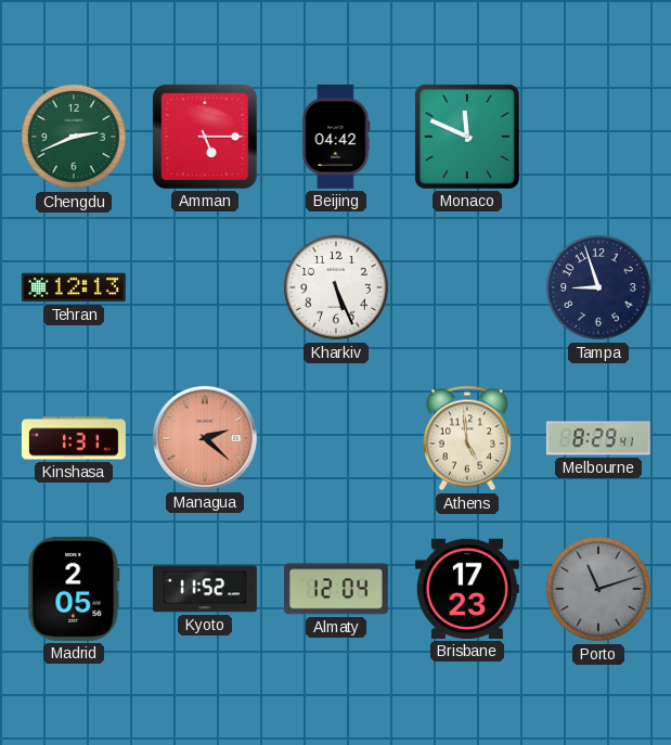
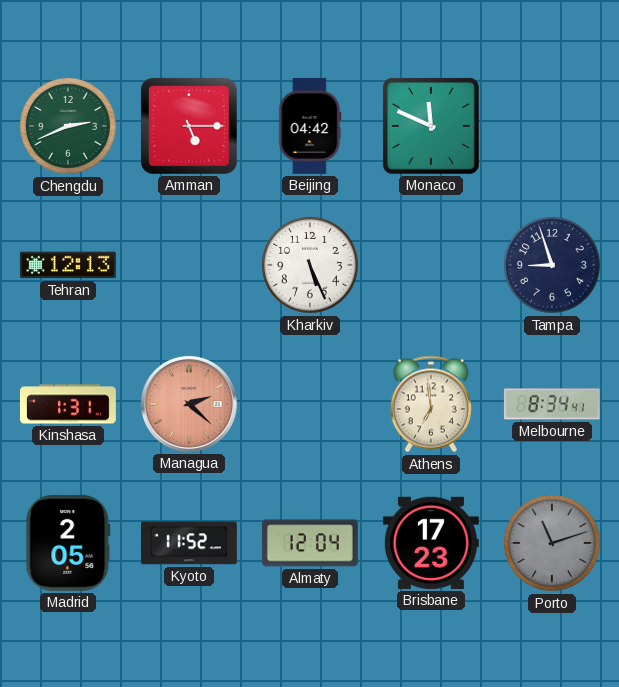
Athens: 4:59 -> 6:59
Melbourne: 8:29 -> 8:34
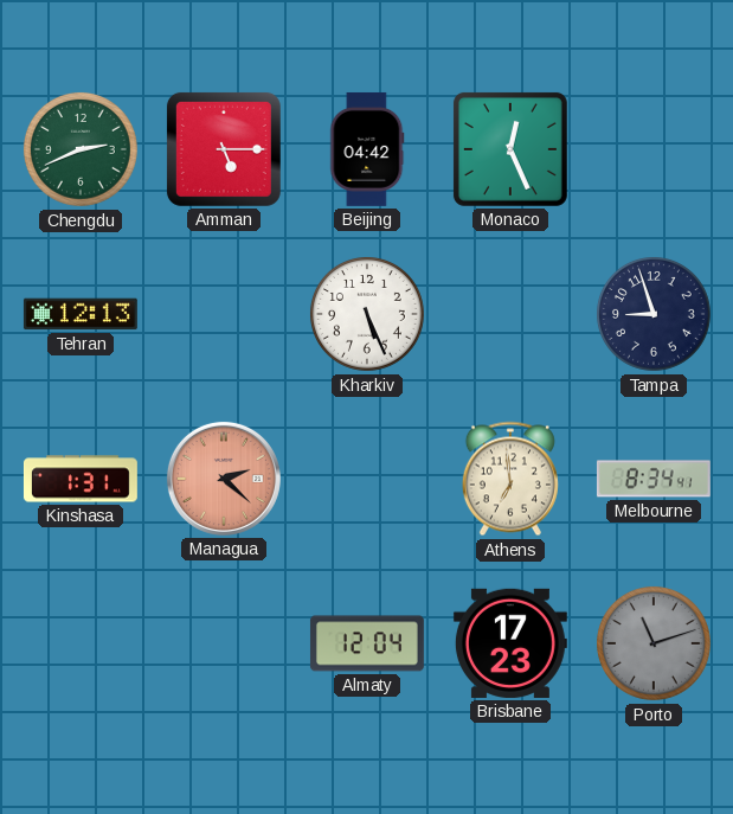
Monaco: 11:49 -> 12:26
Madrid: 2:05 -> none
Kyoto: 11:52 -> none
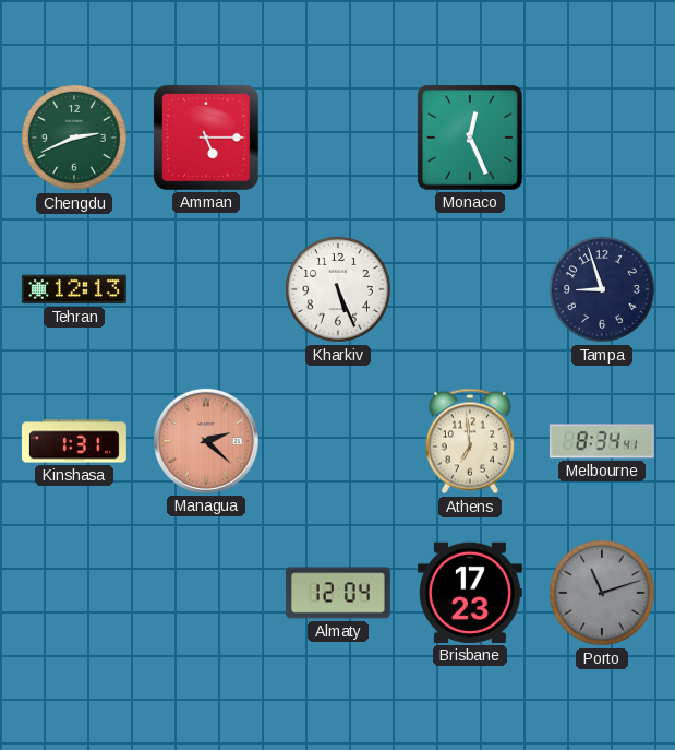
Beijing: 04:42 -> none
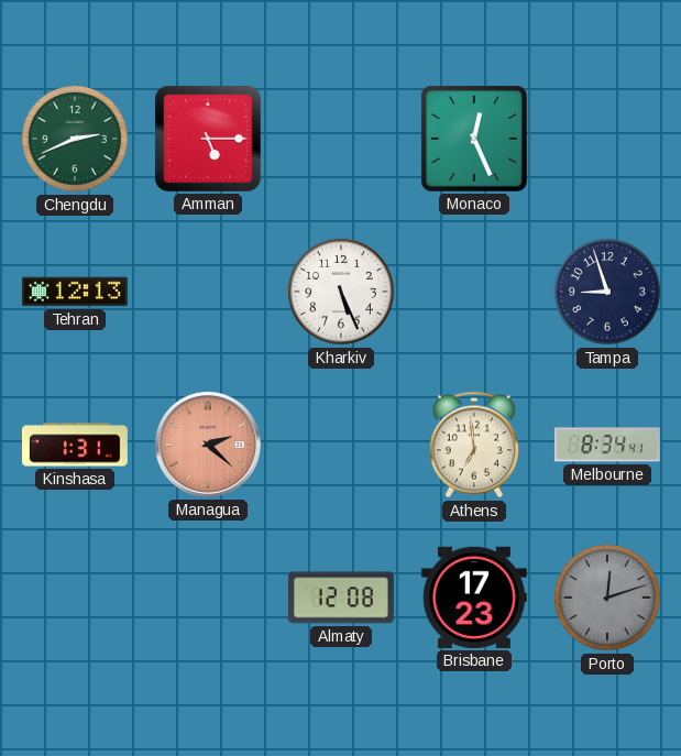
Almaty: 12:04 -> 12:08
Porto: 11:12 -> 12:12
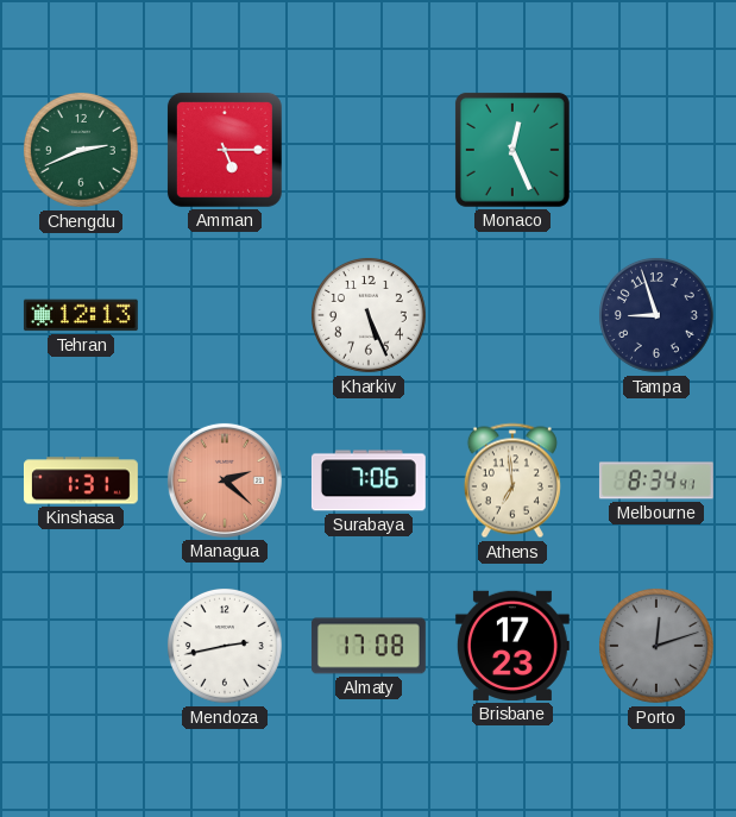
Surabaya: none -> 7:06
Mendoza: none -> 2:43
Almaty: 12:08 -> 17:08
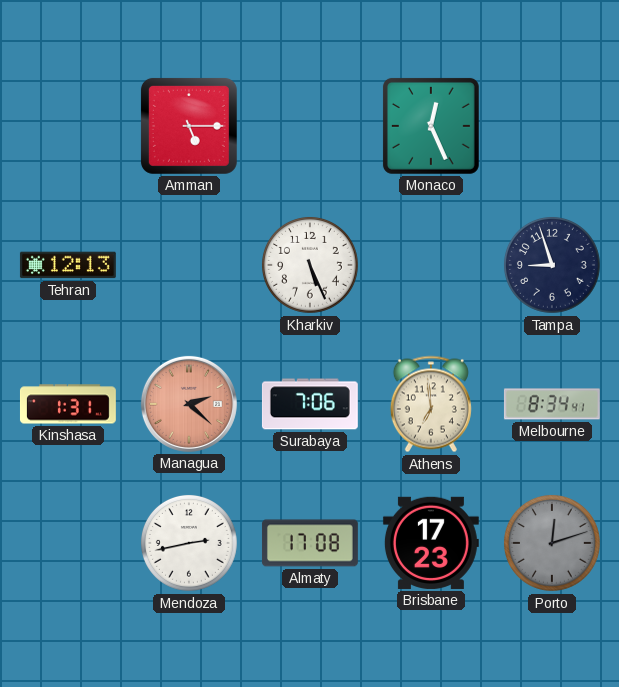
Chengdu: 2:41 -> none
